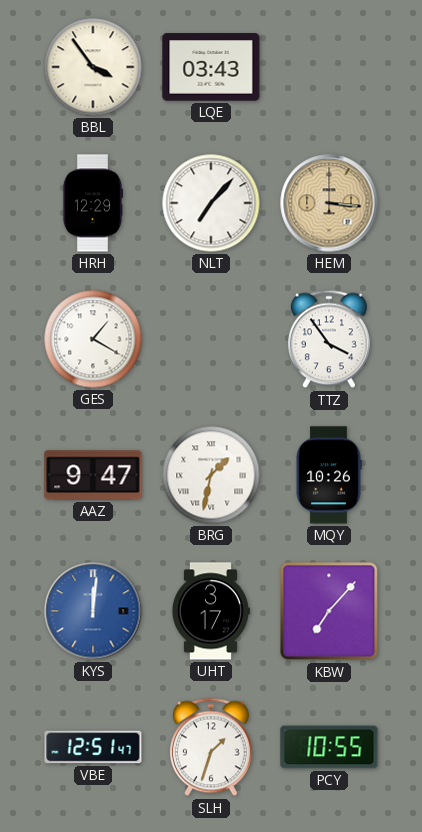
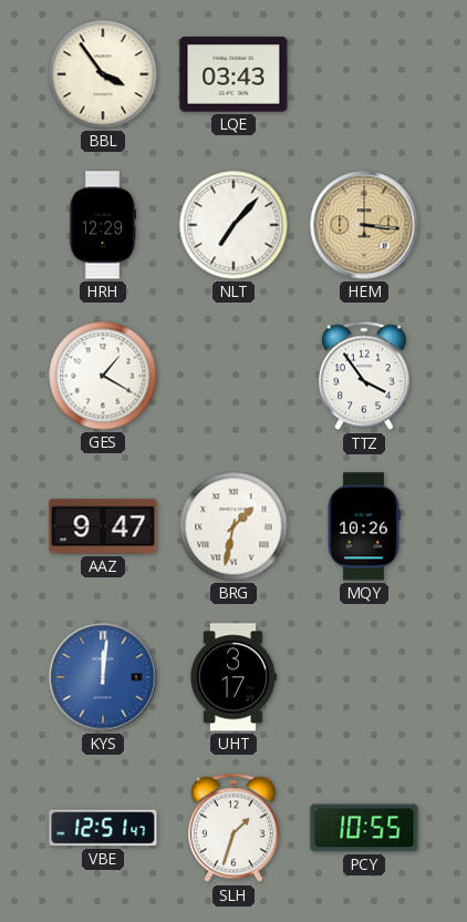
KBW: 7:07 -> none
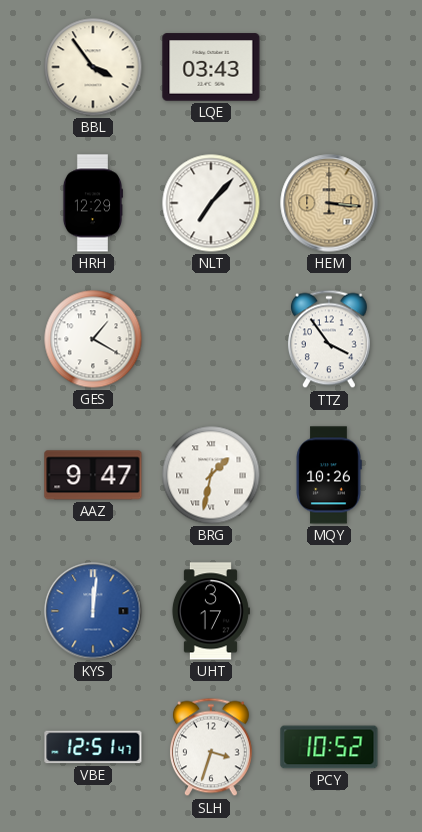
SLH: 1:33 -> 3:33
PCY: 10:55 -> 10:52
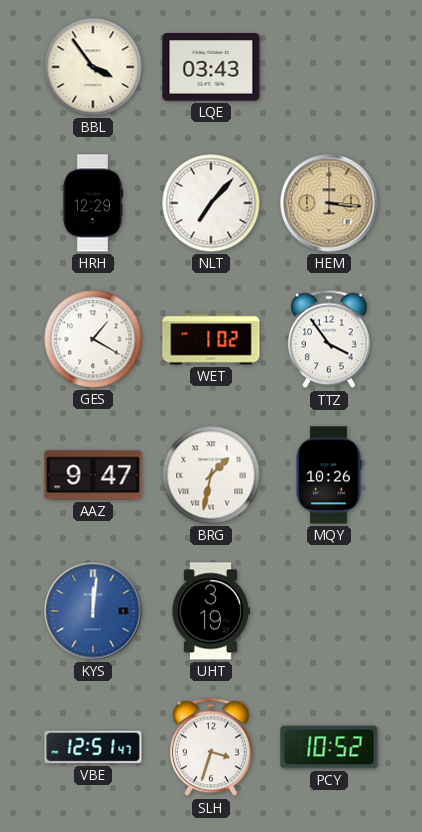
WET: none -> 1:02
UHT: 3:17 -> 3:19
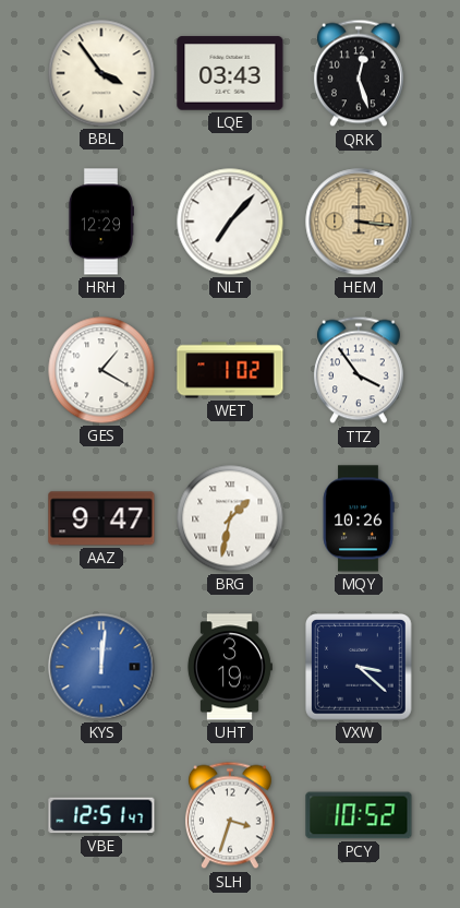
QRK: none -> 12:27
VXW: none -> 3:22
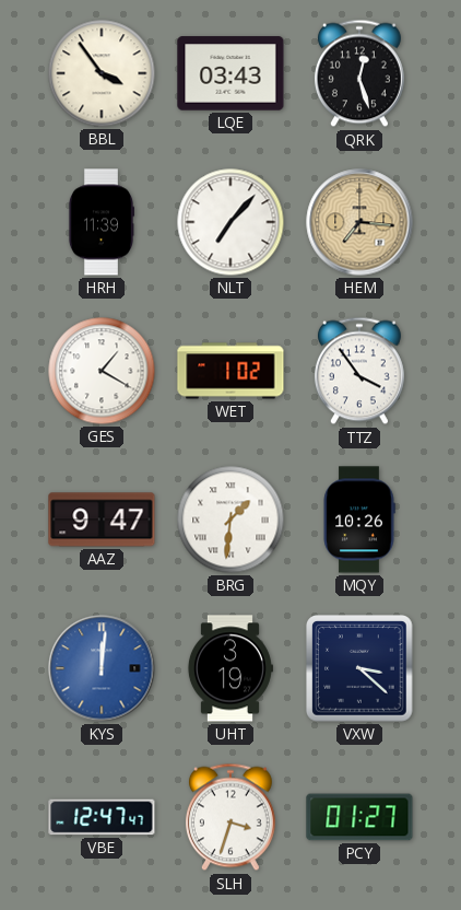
HRH: 12:29 -> 11:39
HEM: 3:16 -> 7:16
BRG: 1:32 -> 1:31
VBE: 12:51 -> 12:47
PCY: 10:52 -> 01:27
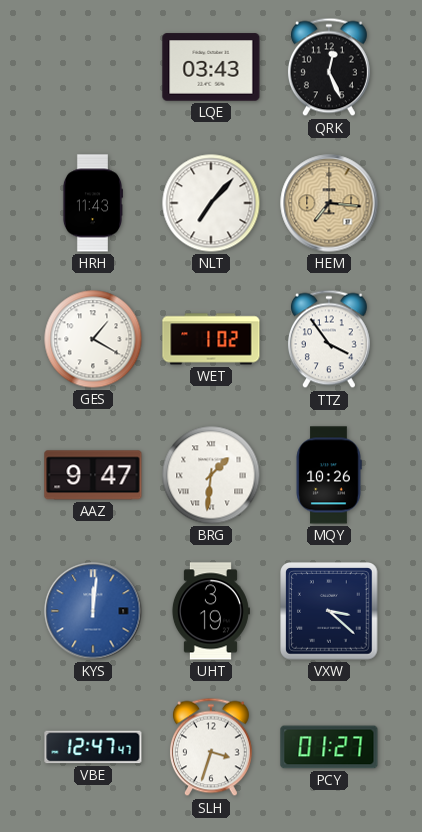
BBL: 3:54 -> none
QRK: 12:27 -> 12:26
HRH: 11:39 -> 11:43
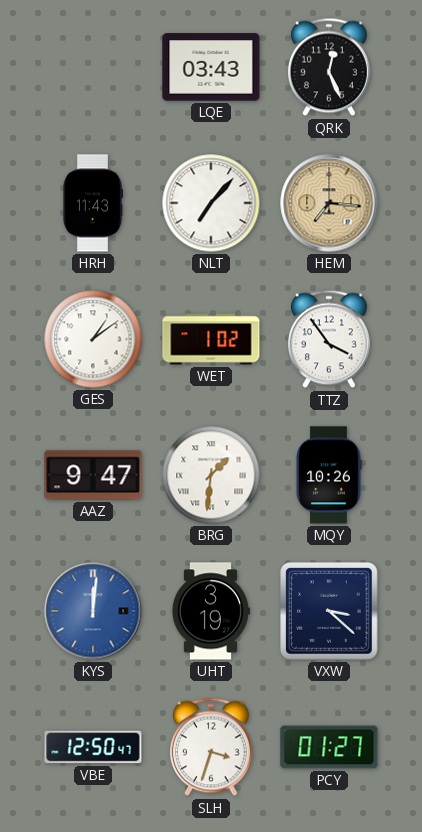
GES: 1:20 -> 1:09
VBE: 12:47 -> 12:50
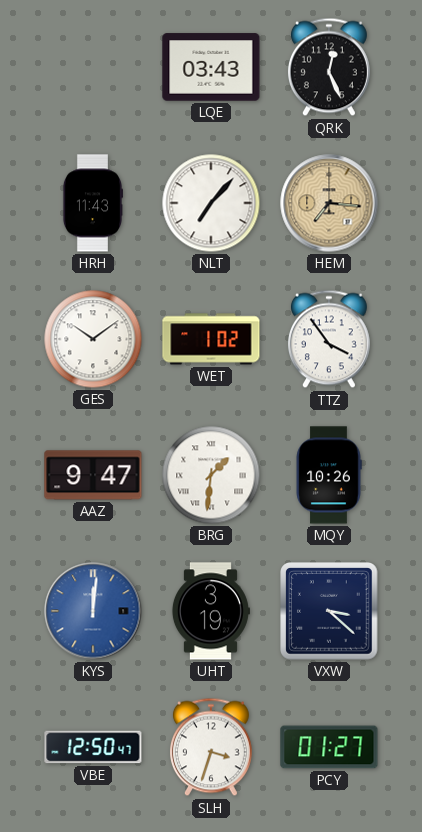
GES: 1:09 -> 10:09
